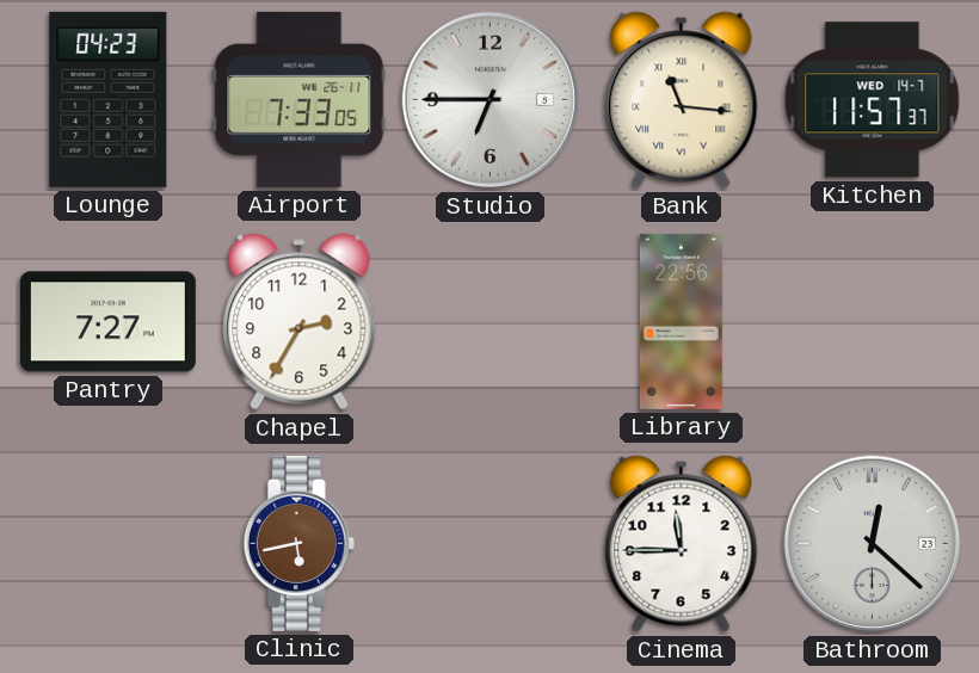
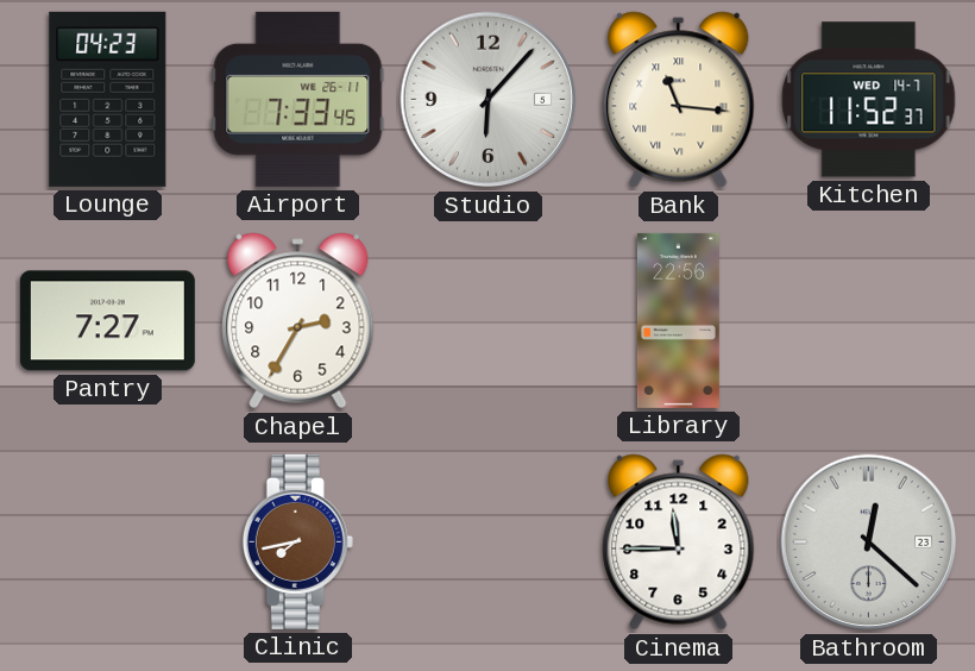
Airport: 7:33:05 -> 7:33:45
Studio: 6:45 -> 6:07
Kitchen: 11:57 -> 11:52
Clinic: 5:43 -> 7:43
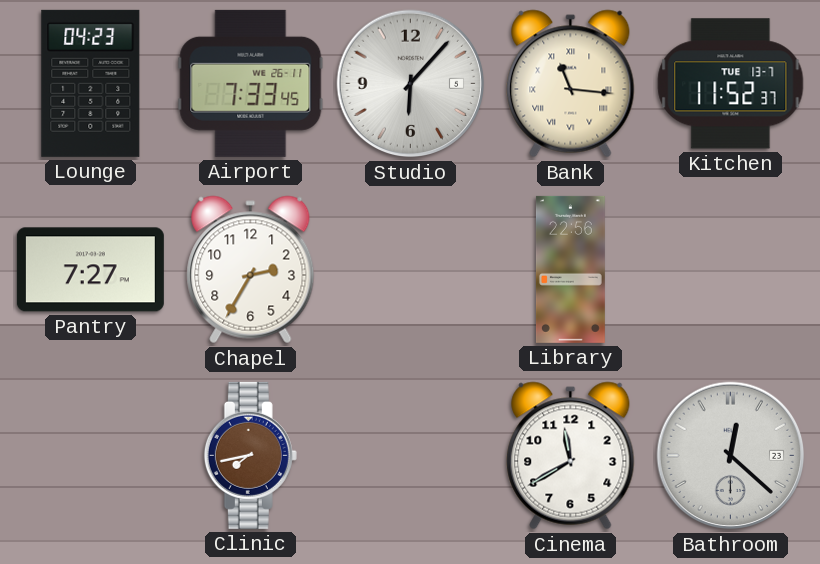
Kitchen date: WED 14-7 -> TUE 13-7
Cinema: 11:45 -> 11:40
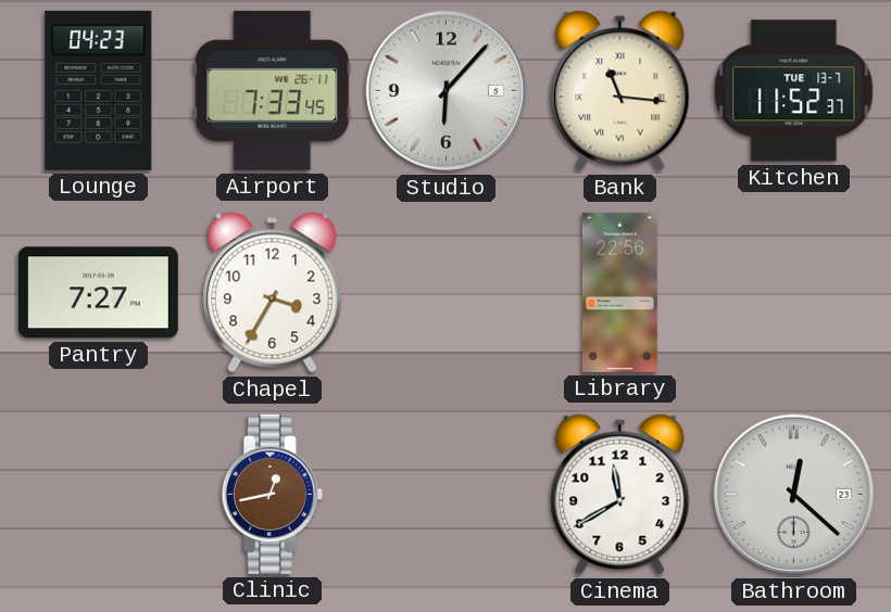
Chapel: 2:35 -> 3:35
Clinic: 7:43 -> 12:43
